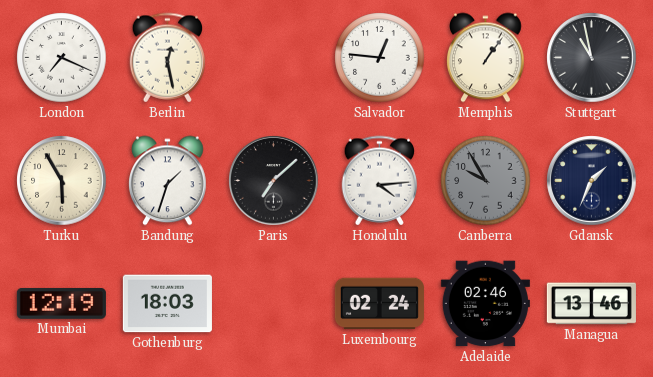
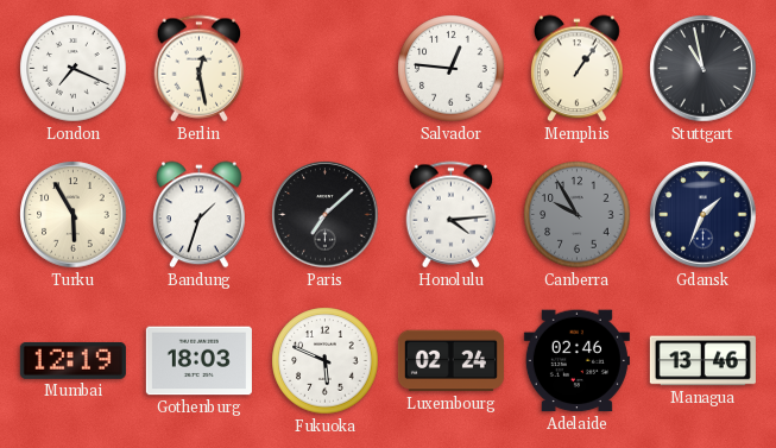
Fukuoka: none -> 5:49
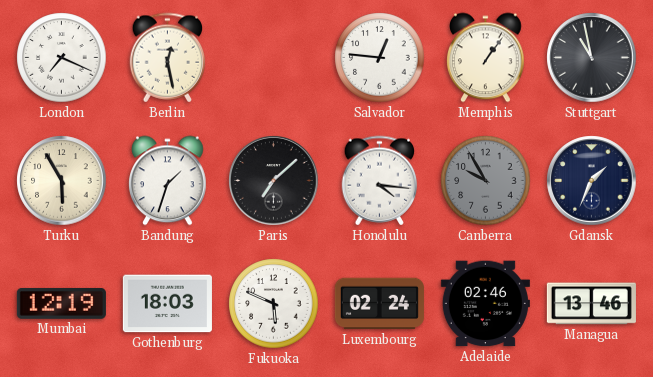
Honolulu: 4:14 -> 4:16
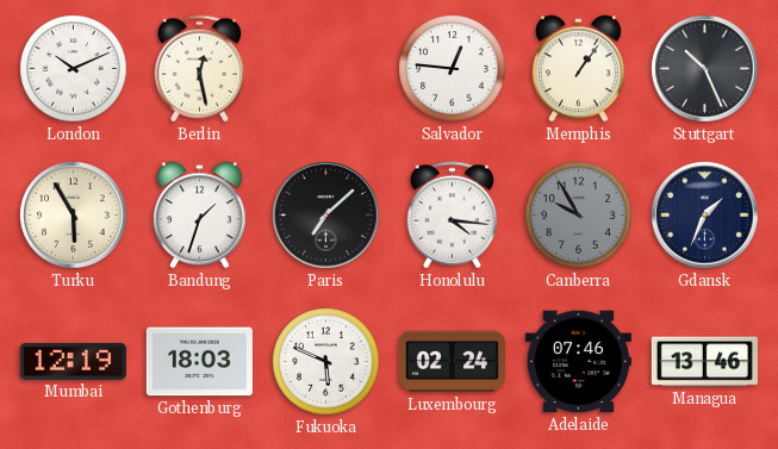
London: 7:19 -> 10:11
Stuttgart: 10:58 -> 10:26
Adelaide: 02:46 -> 07:46
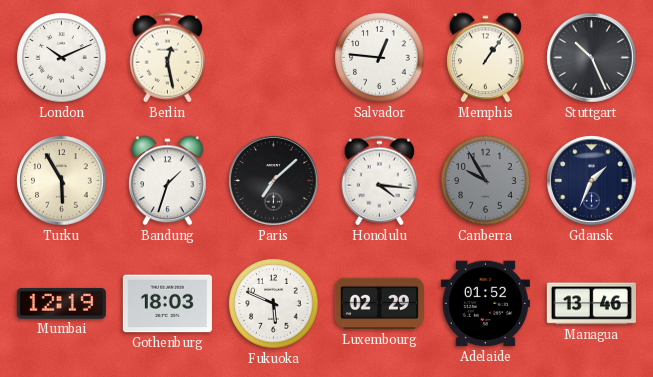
Luxembourg: 02:24 -> 02:29
Adelaide: 07:46 -> 01:52
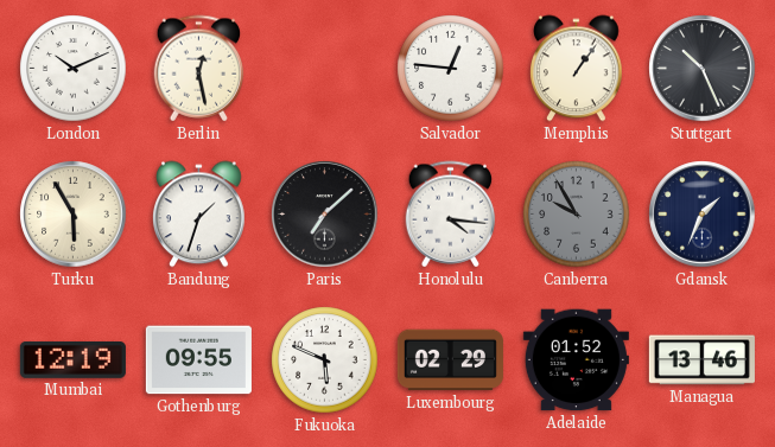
Gothenburg: 18:03 -> 09:55
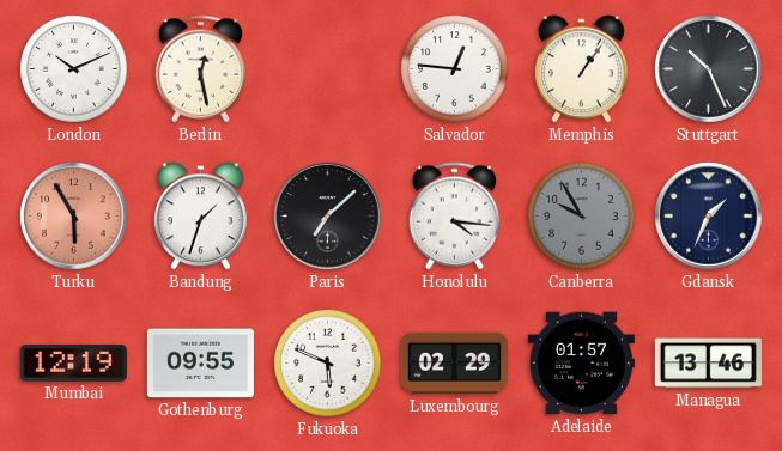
Turku dial: cream -> salmon
Adelaide: 01:52 -> 01:57
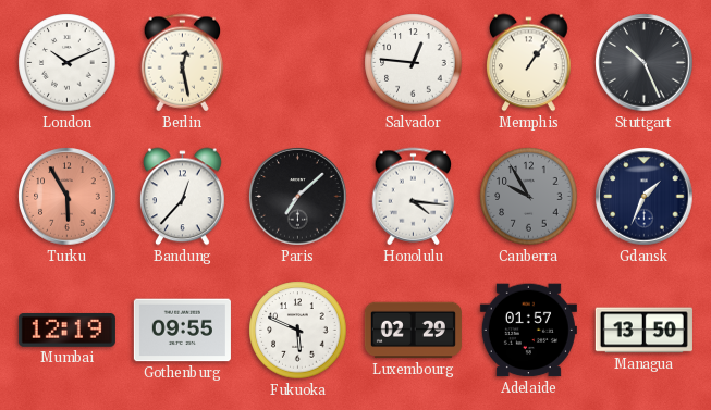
Bandung: 1:33 -> 12:37
Managua: 13:46 -> 13:50
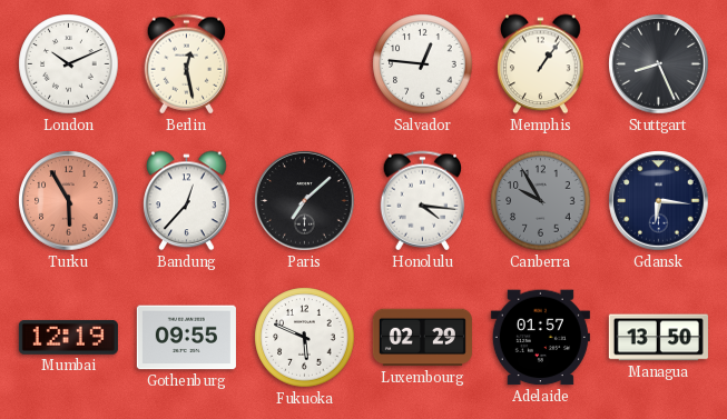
Stuttgart: 10:26 -> 8:26
Gdansk: 1:34 -> 6:16
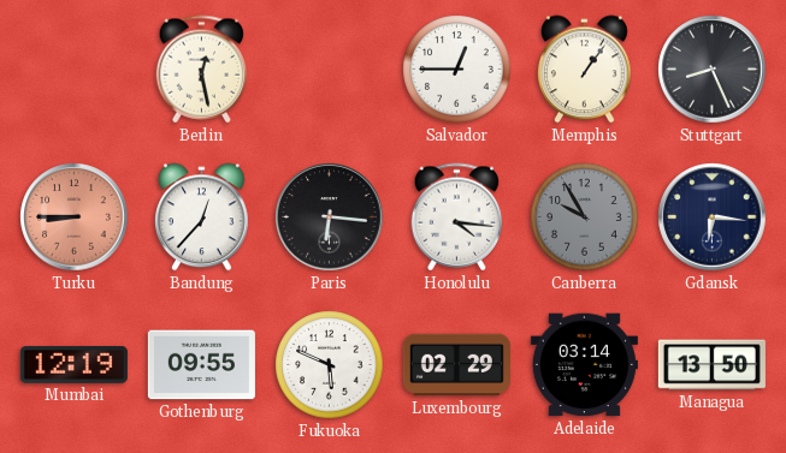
London: 10:11 -> none
Salvador: 12:46 -> 12:45
Turku: 5:55 -> 8:45
Paris: 7:08 -> 6:16
Adelaide: 01:57 -> 03:14
